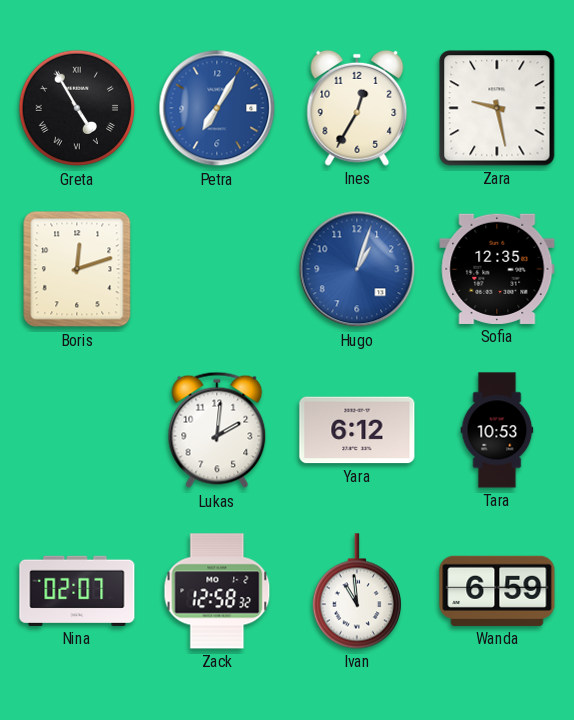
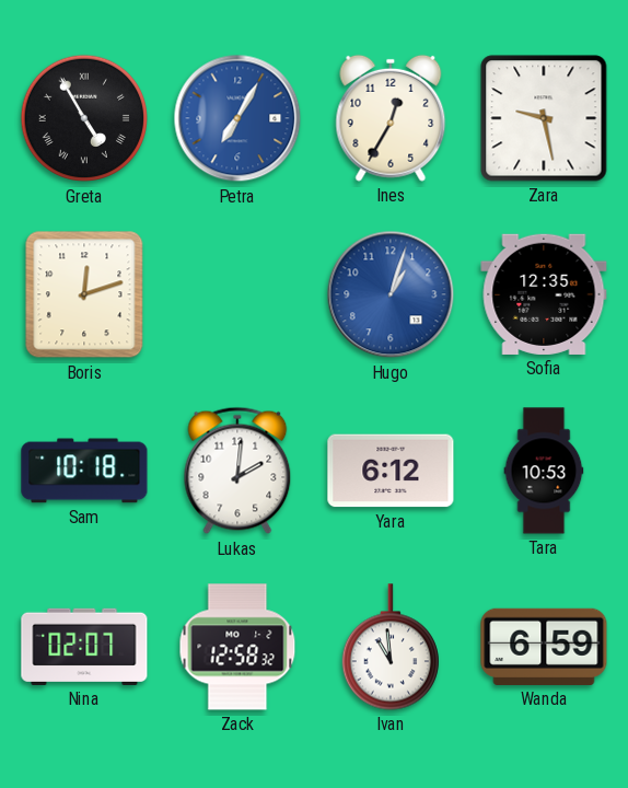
Sam: none -> 10:18
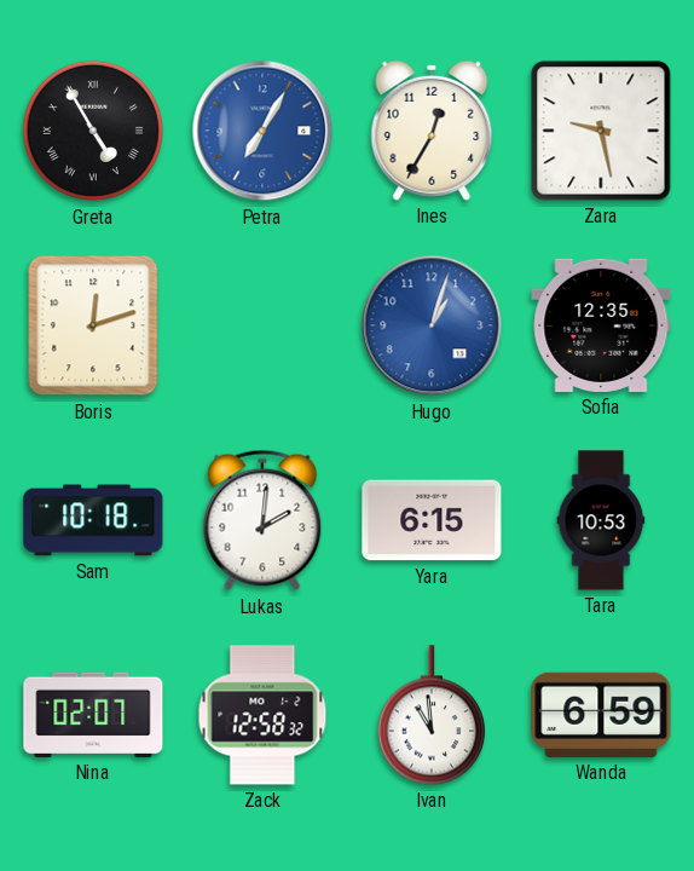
Yara: 6:12 -> 6:15
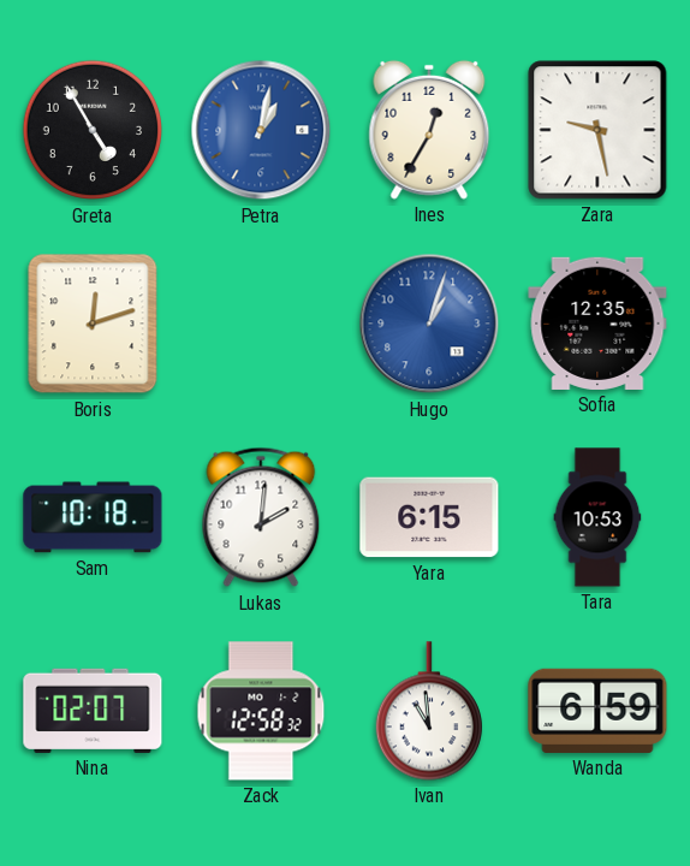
Greta numerals: Roman -> Arabic
Petra: 7:05 -> 1:02
